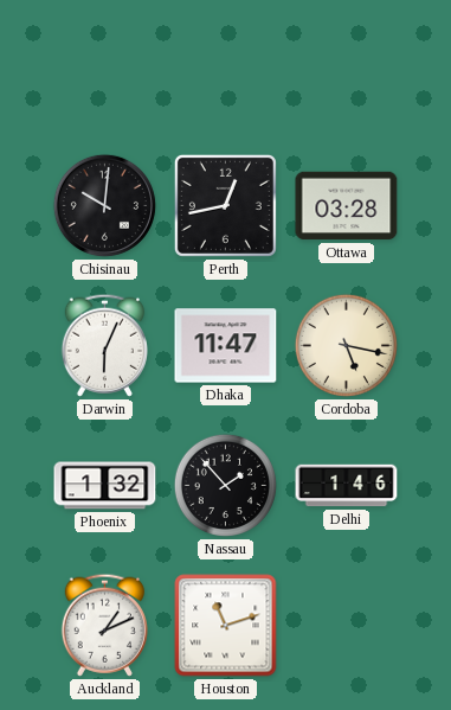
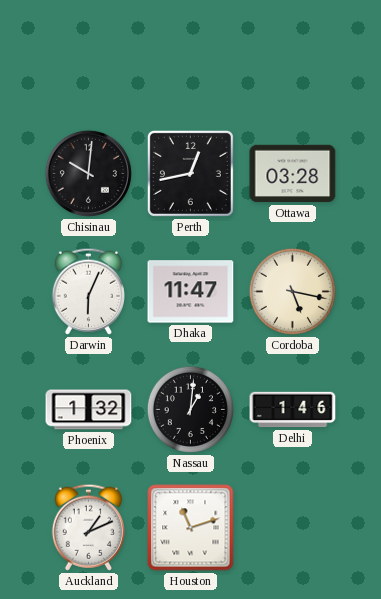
Nassau: 1:53 -> 1:01
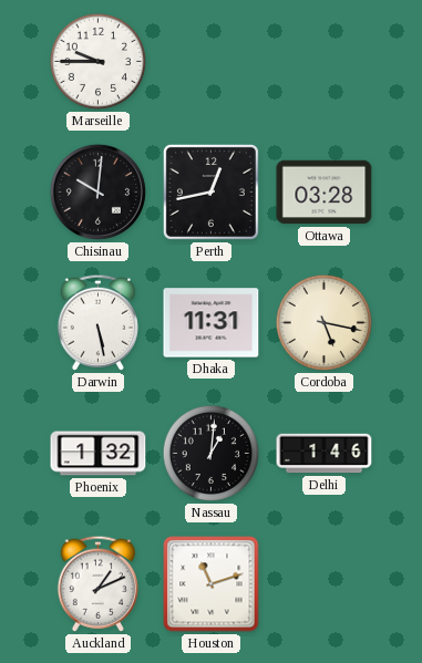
Marseille: none -> 9:45
Darwin: 6:04 -> 5:28
Dhaka: 11:47 -> 11:31
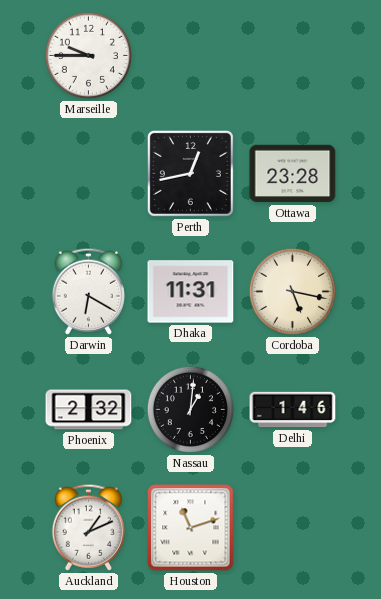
Chisinau: 10:01 -> none
Ottawa: 03:28 -> 23:28
Darwin: 5:28 -> 6:20
Phoenix: 1:32 -> 2:32
